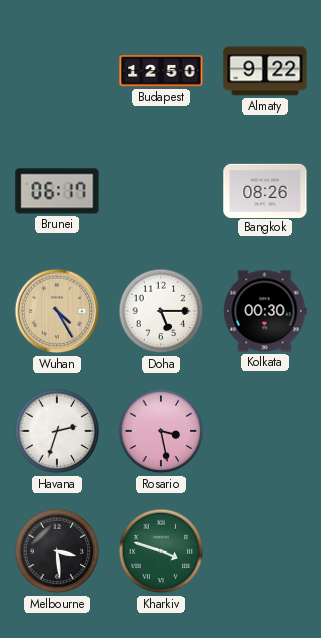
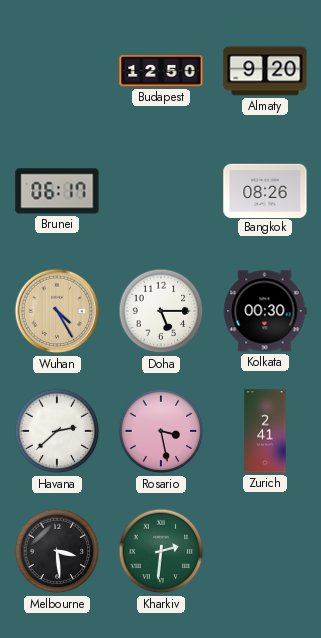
Almaty: 9:22 -> 9:20
Havana: 2:33 -> 2:38
Zurich: none -> 2:41
Kharkiv: 3:48 -> 2:31
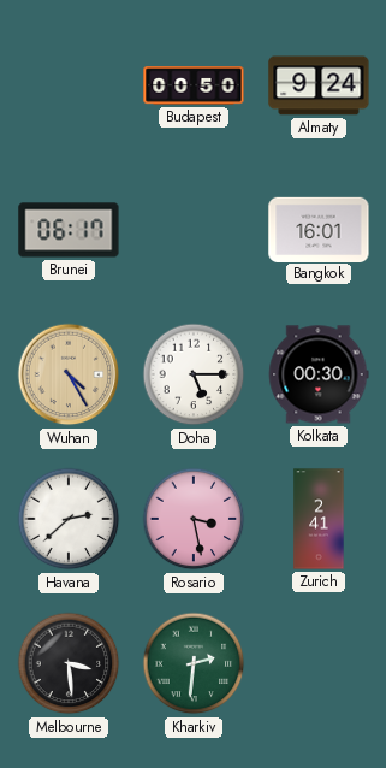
Budapest: 12:50 -> 00:50
Almaty: 9:20 -> 9:24
Bangkok: 08:26 -> 16:01
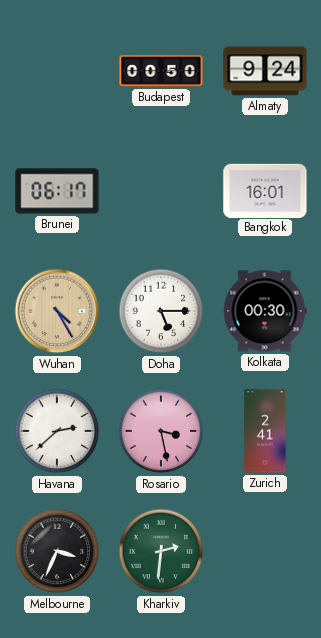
Melbourne: 3:29 -> 3:34
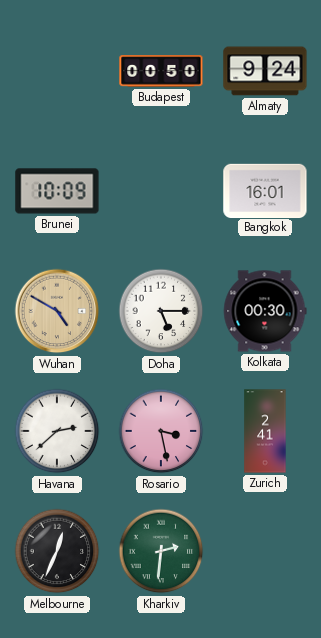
Brunei: 06:17 -> 10:09
Wuhan: 4:25 -> 4:50
Melbourne: 3:34 -> 12:34
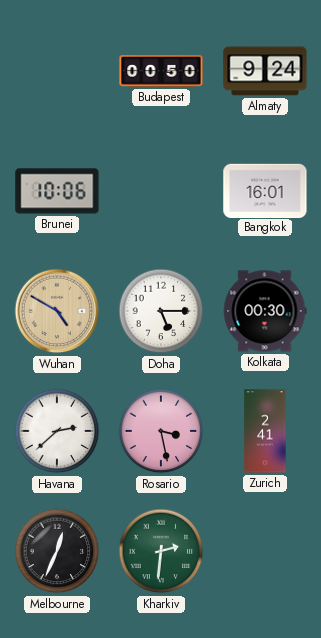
Brunei: 10:09 -> 10:06
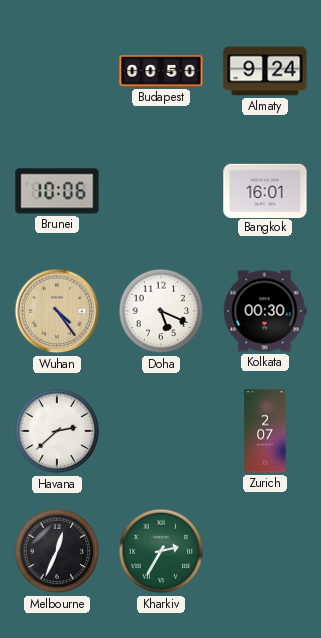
Wuhan: 4:50 -> 4:24
Doha: 5:15 -> 5:19
Rosario: 3:28 -> none
Zurich: 2:41 -> 2:07
Kharkiv: 2:31 -> 2:35
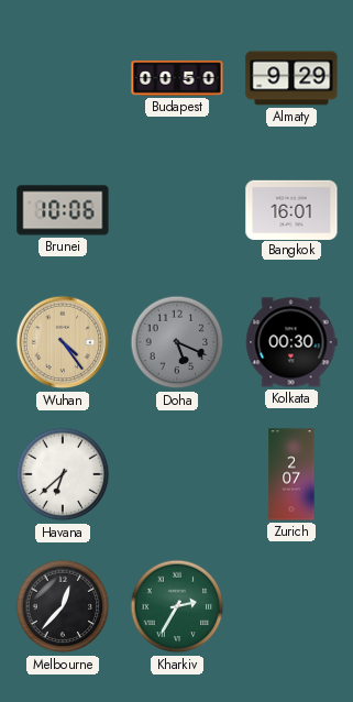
Almaty: 9:24 -> 9:29
Doha dial: white -> grey
Havana: 2:38 -> 6:38
Melbourne: 12:34 -> 12:37
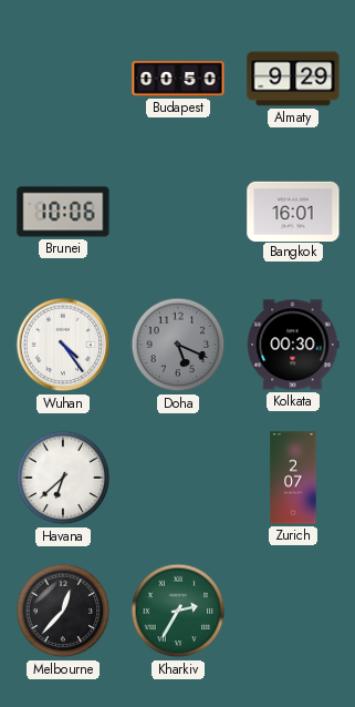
Wuhan dial: champagne -> white
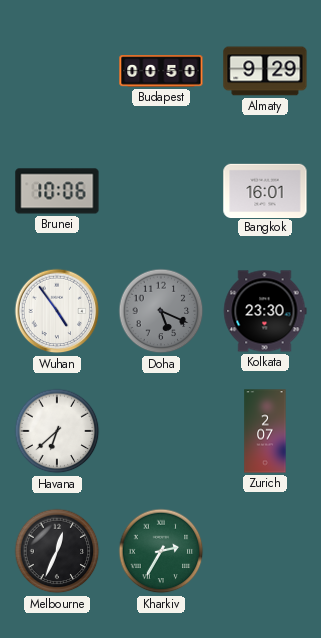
Wuhan: 4:24 -> 4:54
Kolkata: 00:30 -> 23:30
Melbourne: 12:37 -> 12:34
